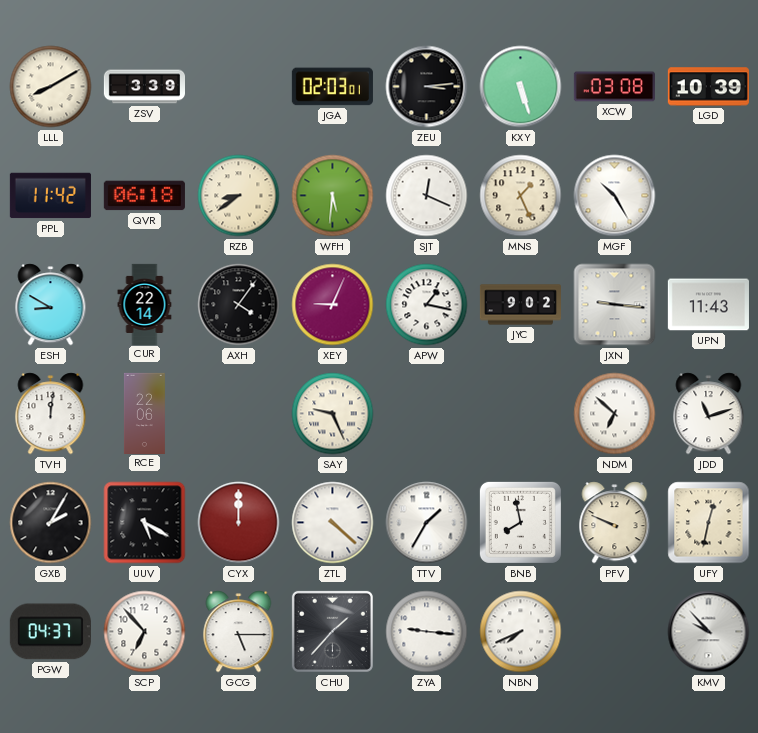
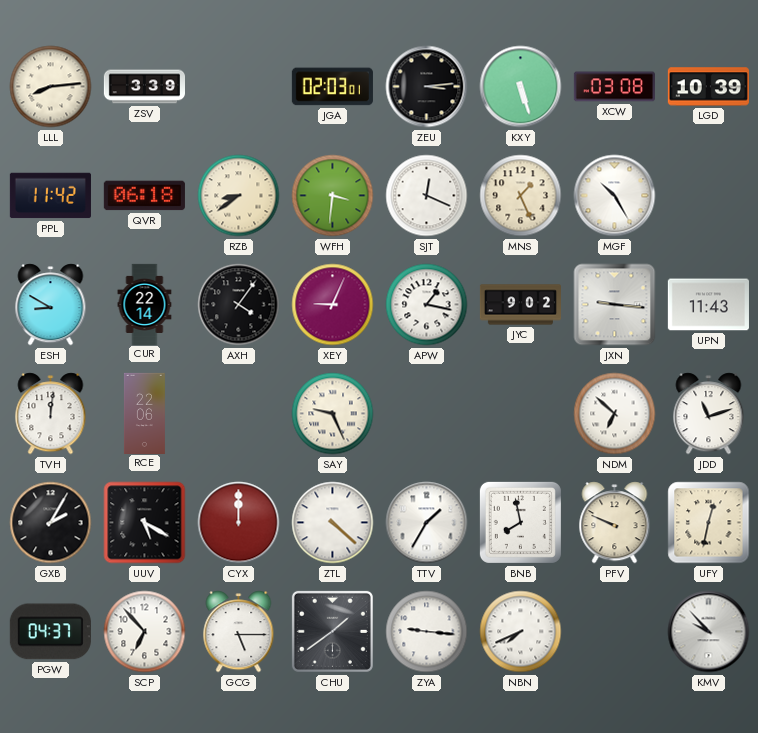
LLL: 8:10 -> 8:14
WFH: 5:31 -> 3:31
CHU: 1:37 -> 1:39
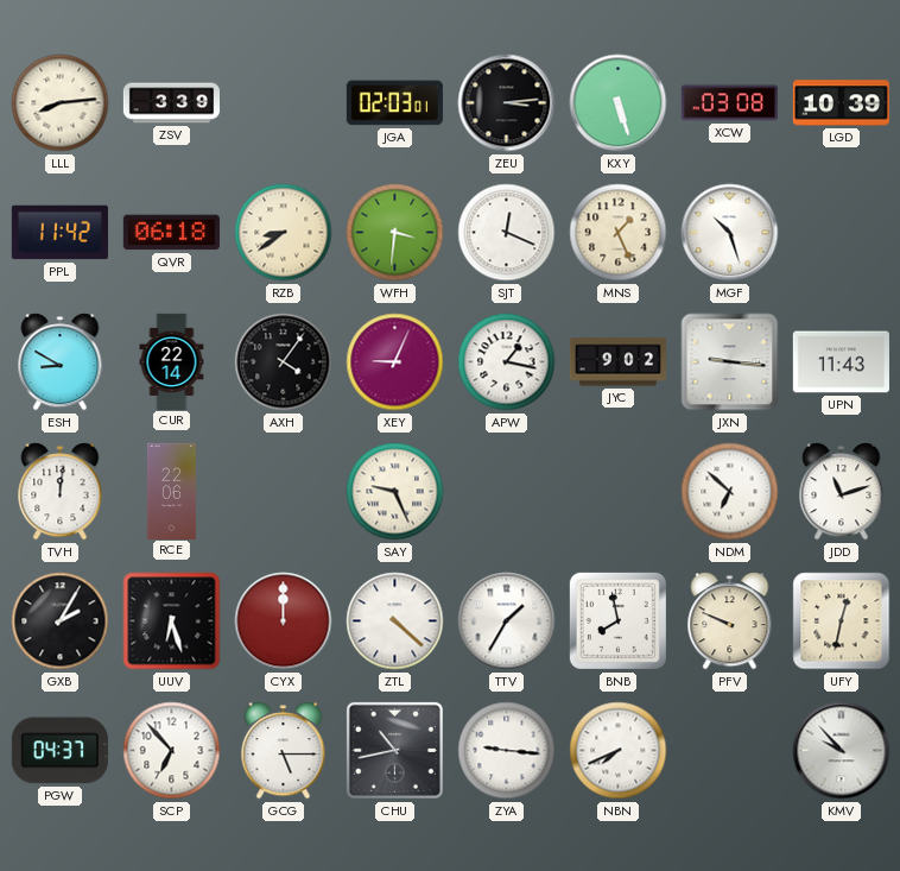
MGF: 10:25 -> 10:27
UUV: 5:20 -> 6:27
CHU: 1:39 -> 10:43
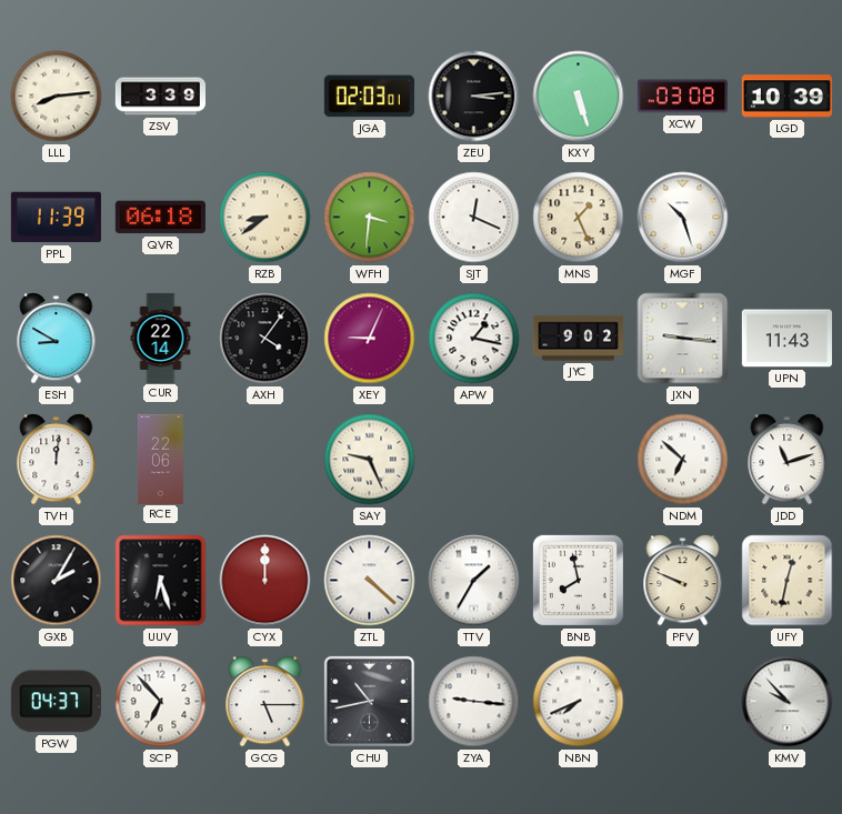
PPL: 11:42 -> 11:39
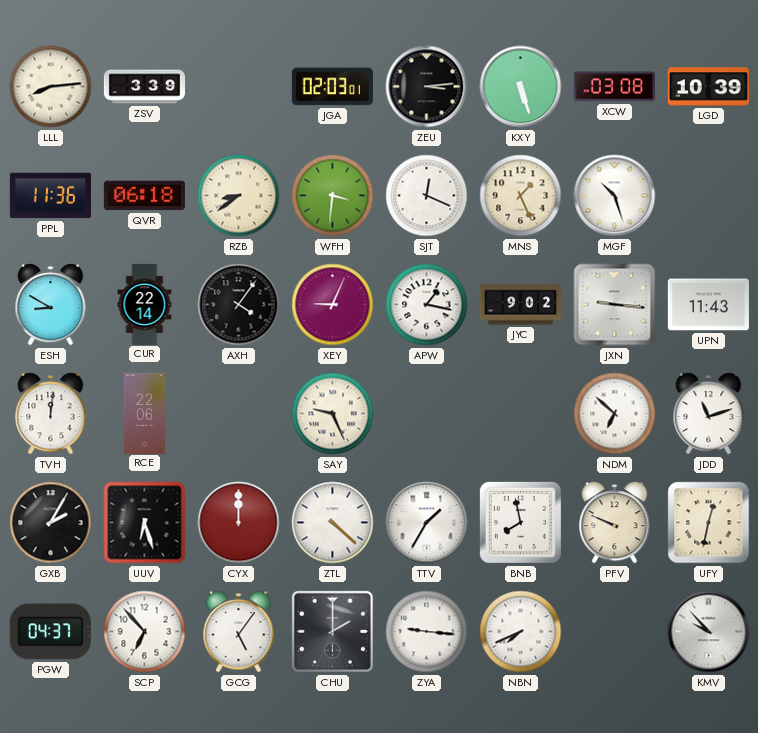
PPL: 11:39 -> 11:36
GCG: 5:15 -> 5:06
CHU: 10:43 -> 2:00
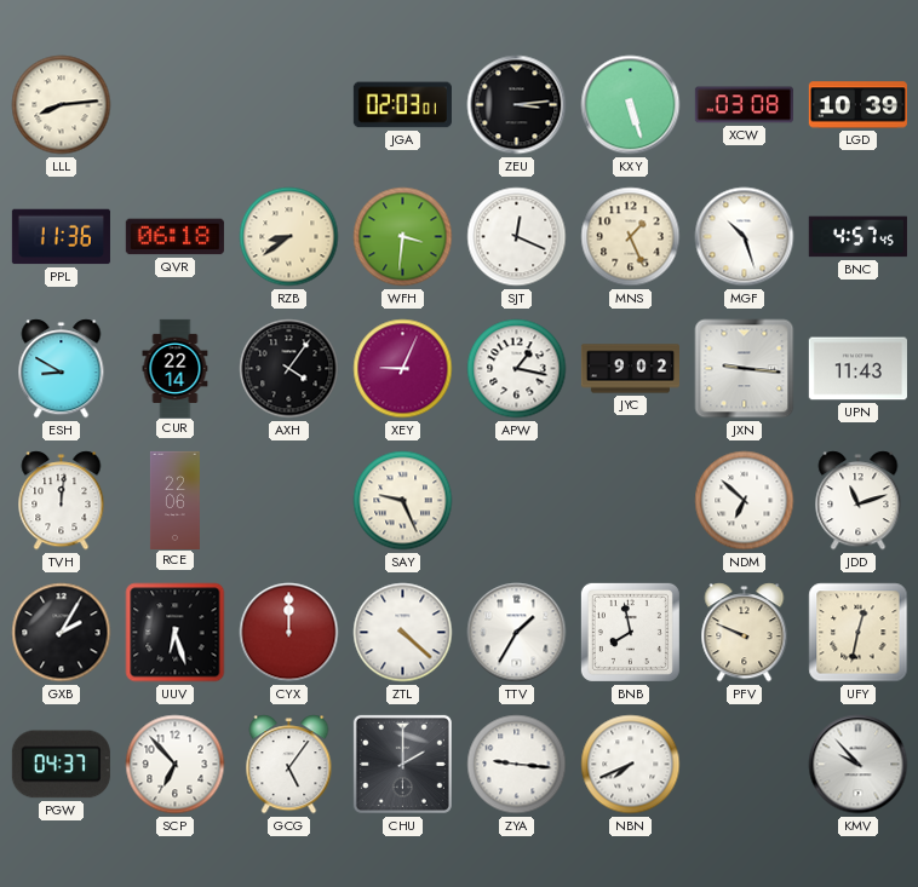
ZSV: 3:39 -> none
BNC: none -> 4:57
